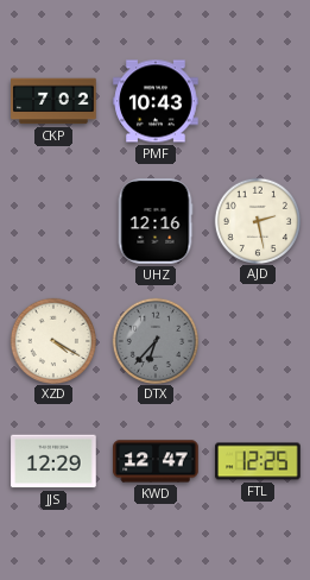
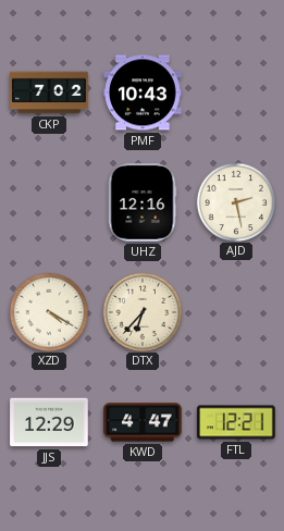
DTX dial: grey -> cream
KWD: 12:47 -> 4:47
FTL: 12:25 -> 12:21
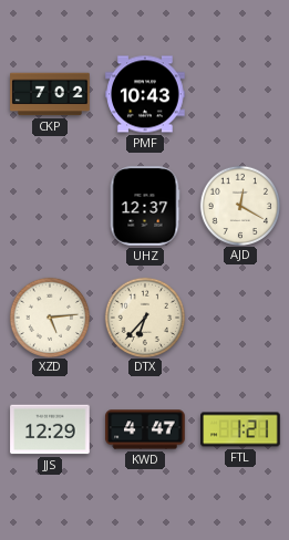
UHZ: 12:16 -> 12:37
AJD: 2:28 -> 12:20
XZD: 4:20 -> 5:14
FTL: 12:21 -> 1:21
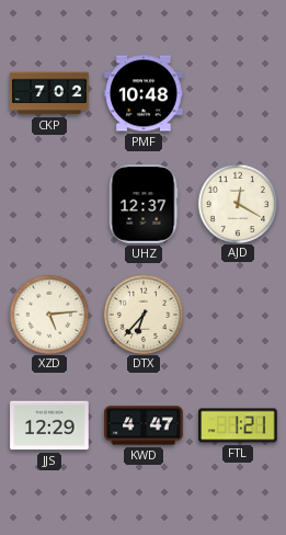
PMF: 10:43 -> 10:48
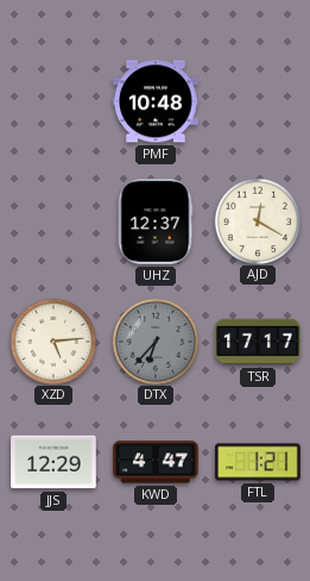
CKP: 7:02 -> none
DTX dial: cream -> grey
TSR: none -> 17:17
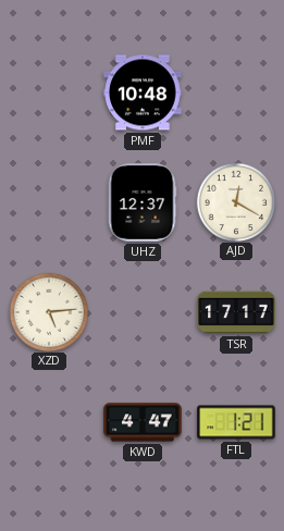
DTX: 6:37 -> none
JJS: 12:29 -> none
